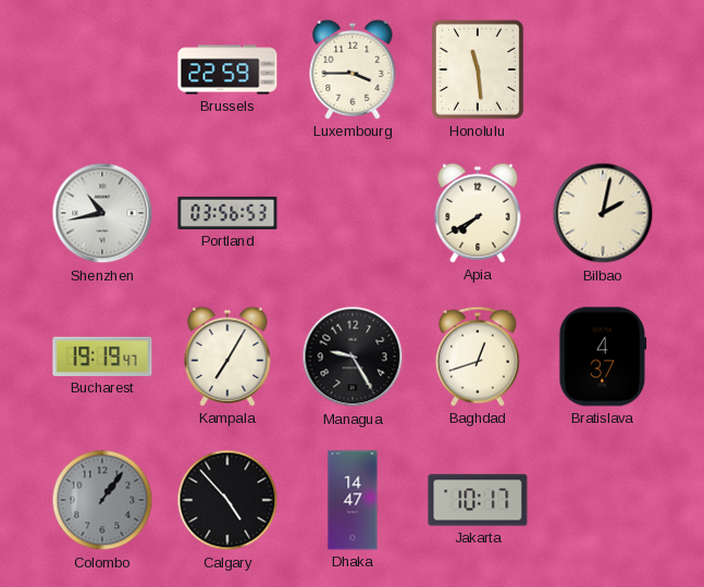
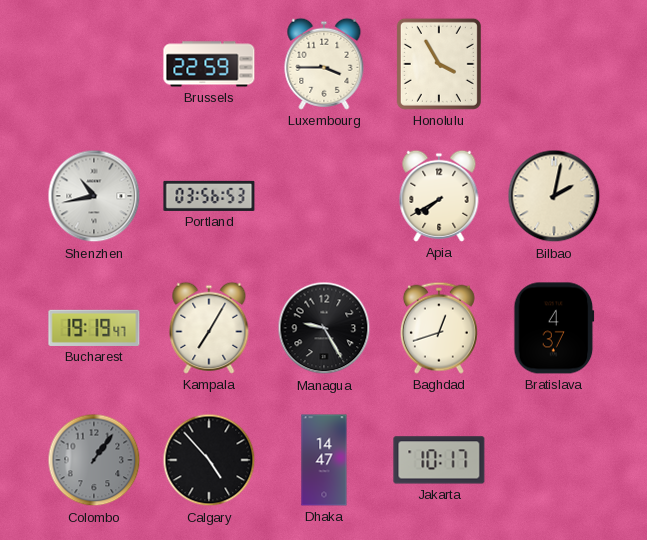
Honolulu: 11:29 -> 3:55
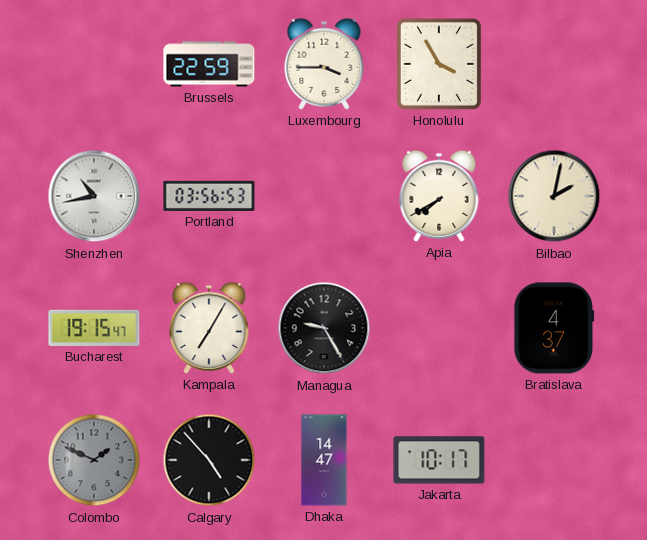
Bucharest: 19:19 -> 19:15
Baghdad: 12:42 -> none
Colombo: 1:06 -> 1:49
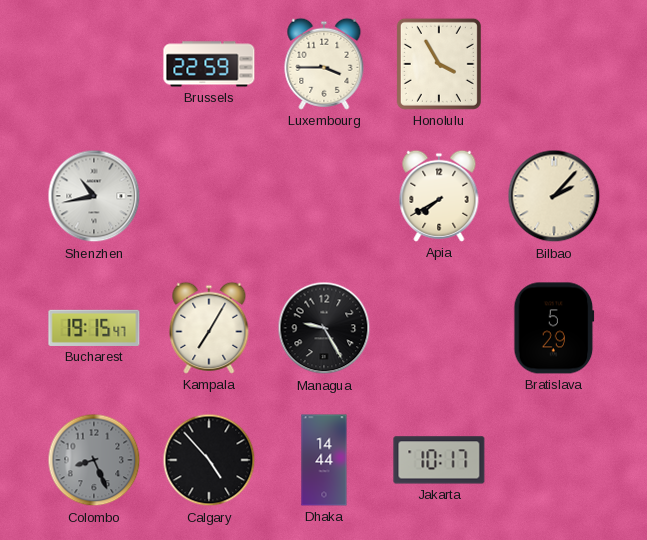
Portland: 03:56 -> none
Bilbao: 2:02 -> 2:07
Bratislava: 4:37 -> 5:29
Colombo: 1:49 -> 8:26
Dhaka: 14:47 -> 14:44
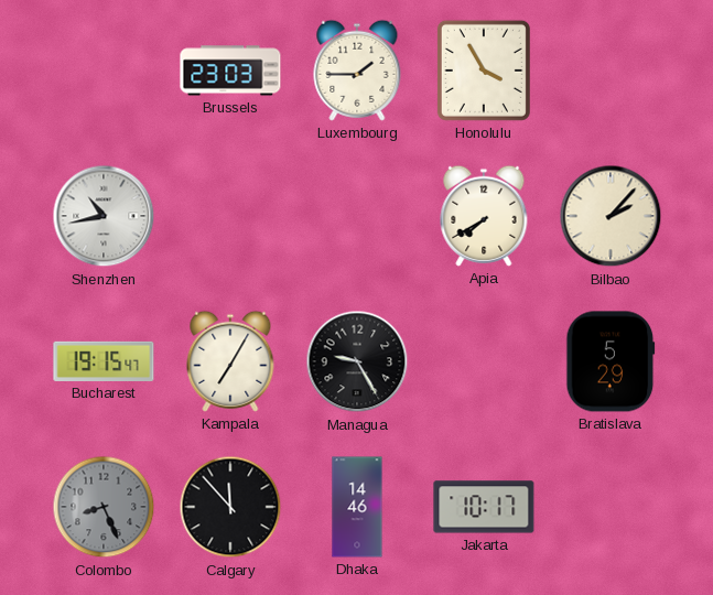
Brussels: 22:59 -> 23:03
Luxembourg: 3:45 -> 1:45
Calgary: 4:53 -> 11:53
Dhaka: 14:44 -> 14:46
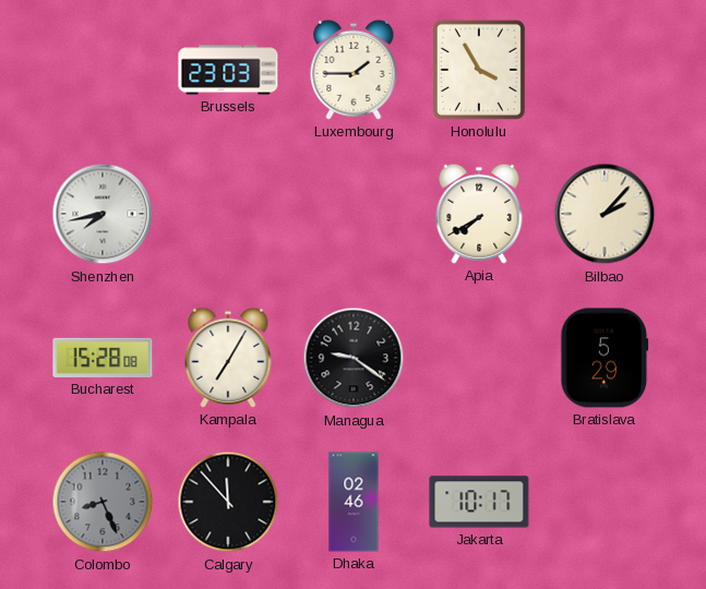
Shenzhen: 10:43 -> 7:43
Bucharest: 19:15 -> 15:28
Managua: 9:25 -> 9:21
Dhaka: 14:46 -> 02:46
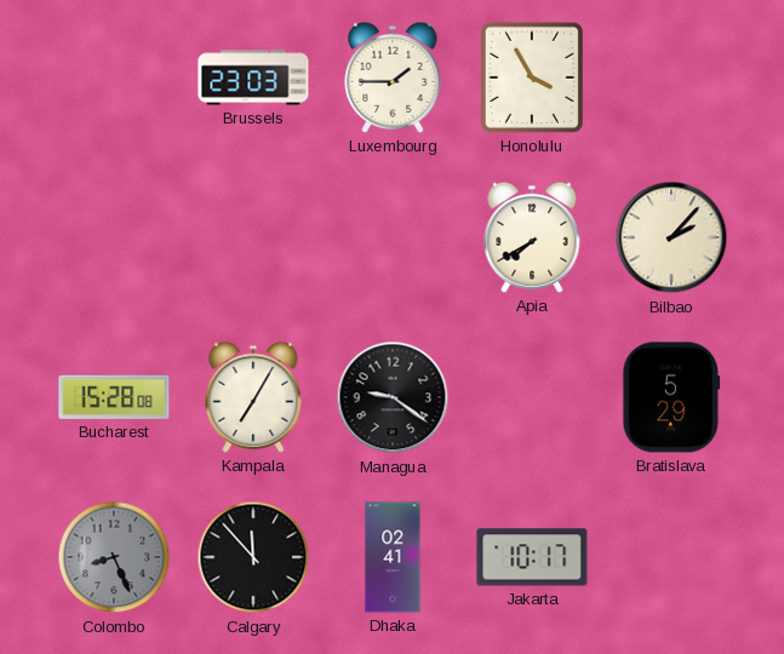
Shenzhen: 7:43 -> none
Dhaka: 02:46 -> 02:41
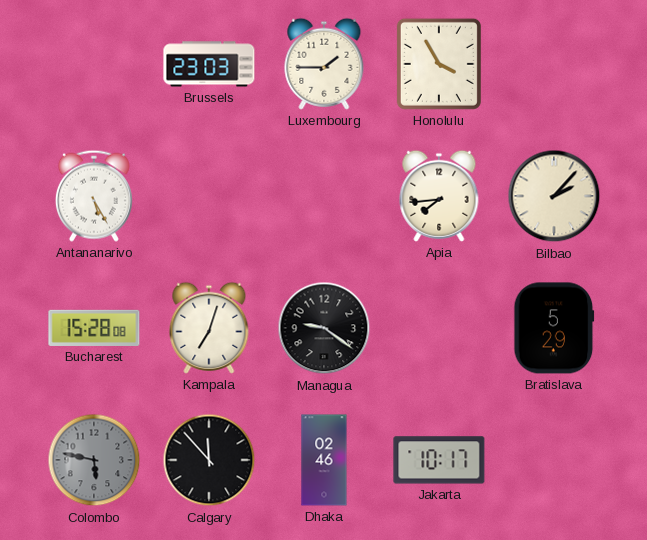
Antananarivo: none -> 5:25
Apia: 7:40 -> 7:44
Kampala: 7:05 -> 7:03
Colombo: 8:26 -> 5:47
Dhaka: 02:41 -> 02:46
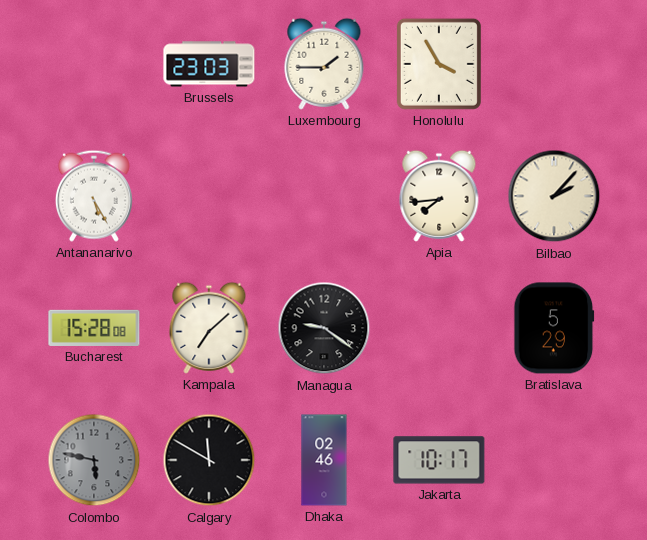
Kampala: 7:03 -> 7:08
Calgary: 11:53 -> 11:50
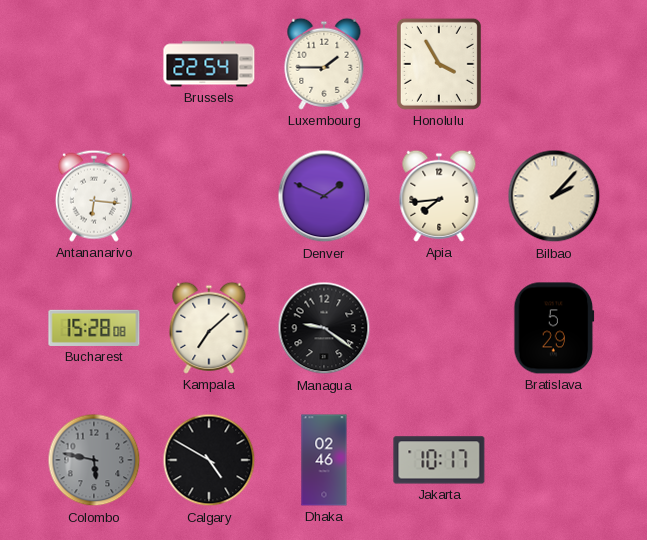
Brussels: 23:03 -> 22:54
Antananarivo: 5:25 -> 6:16
Denver: none -> 1:49
Calgary: 11:50 -> 4:50
